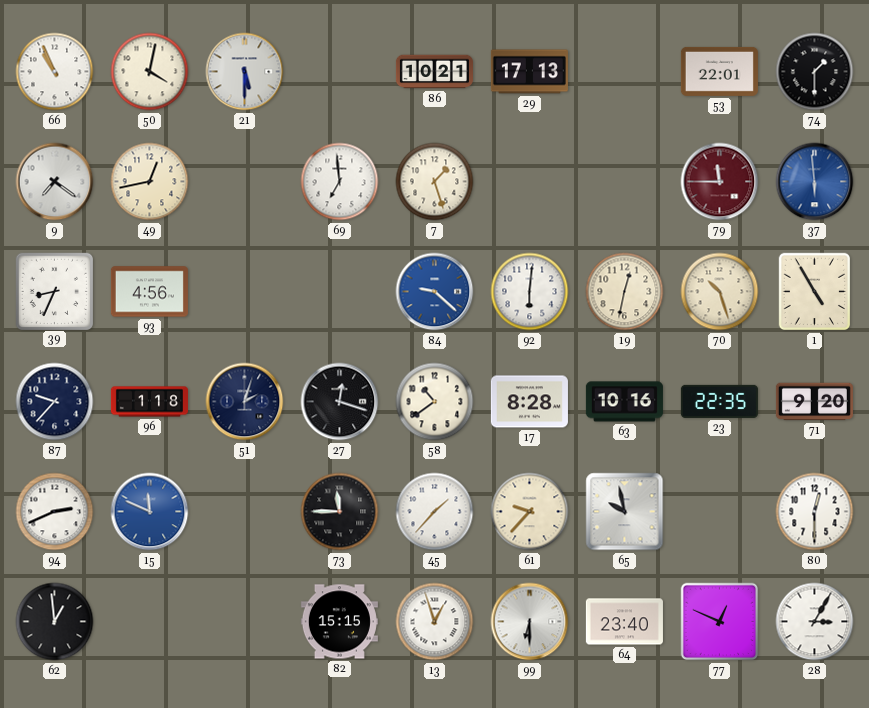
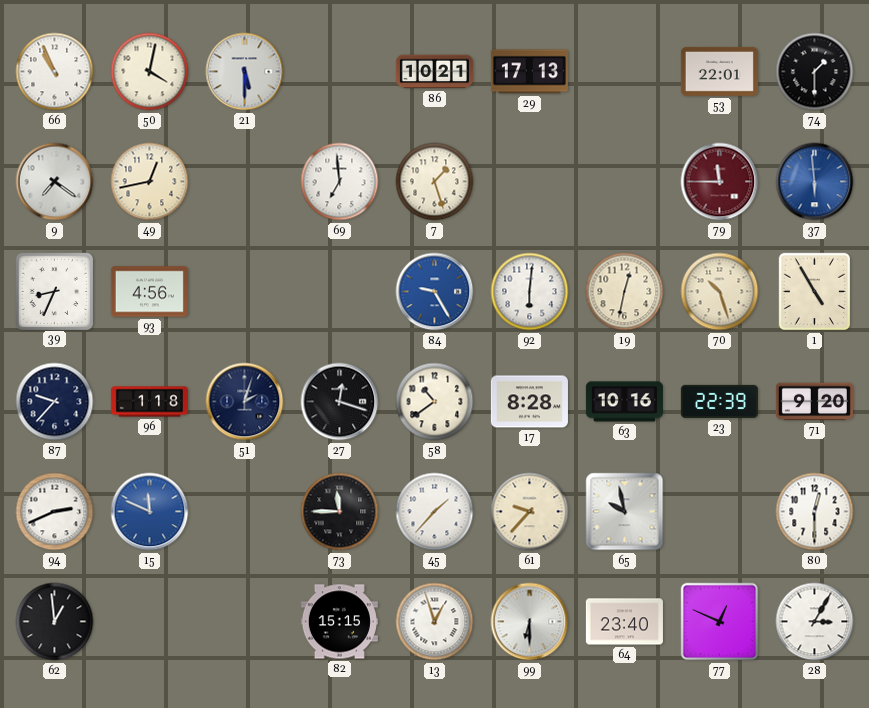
84: 9:22 -> 9:25
23: 22:35 -> 22:39
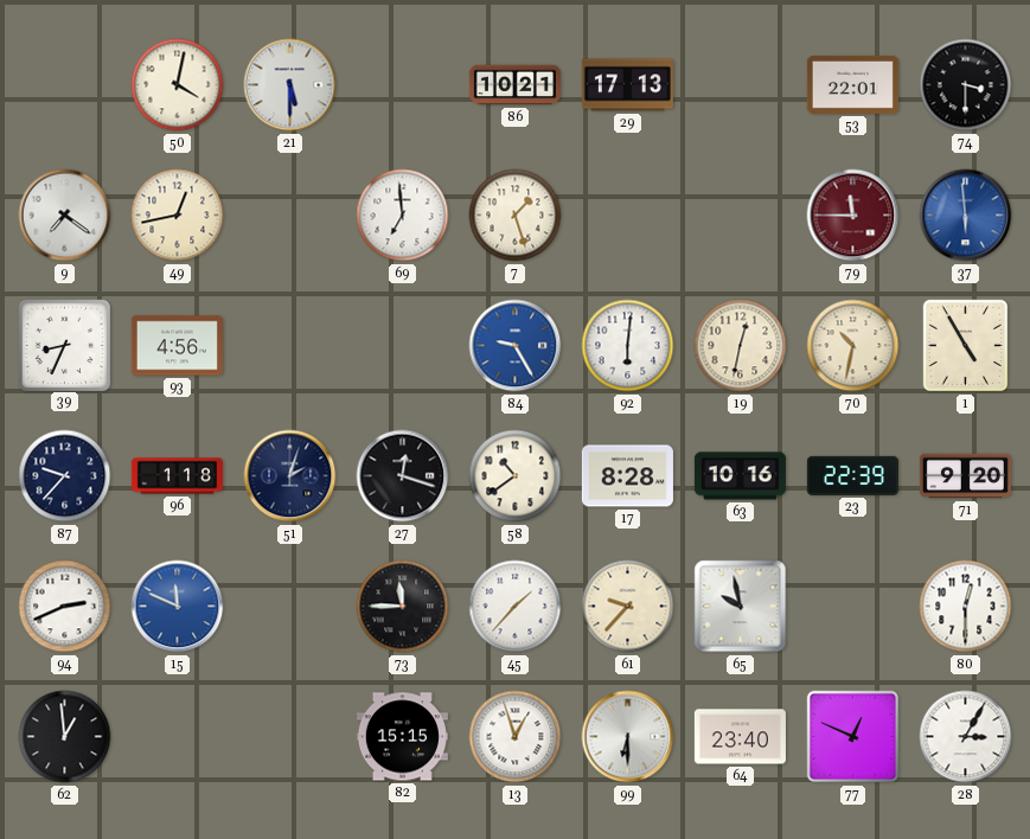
66: 10:56 -> none
74: 1:30 -> 3:30
70: 10:27 -> 10:32
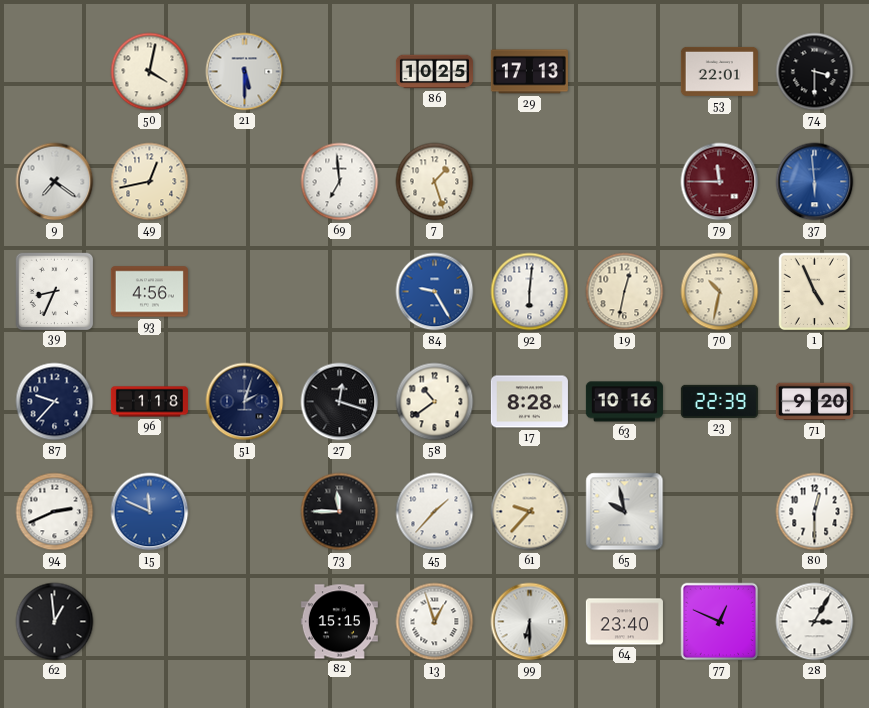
86: 10:21 -> 10:25
1: 4:55 -> 4:56
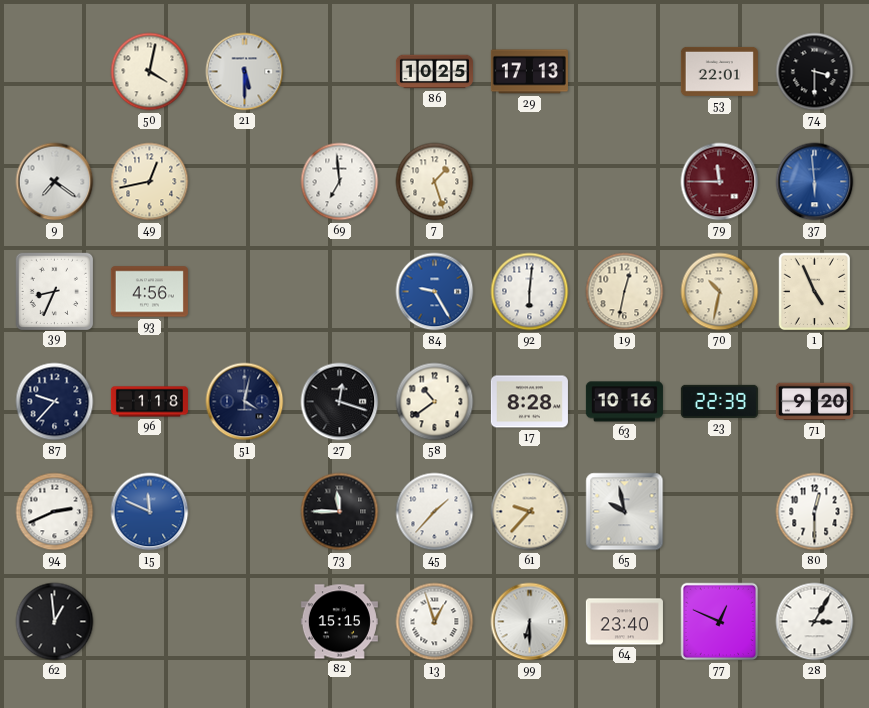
51: 2:03 -> 4:02
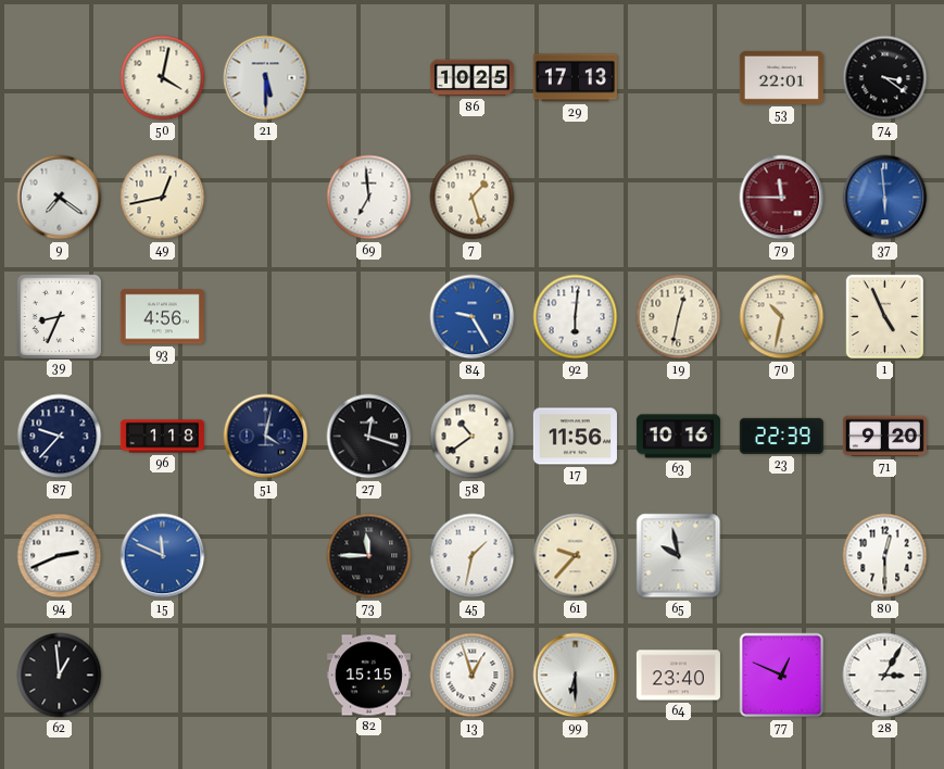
74: 3:30 -> 3:21
17: 8:28 -> 11:56
45: 1:37 -> 1:32
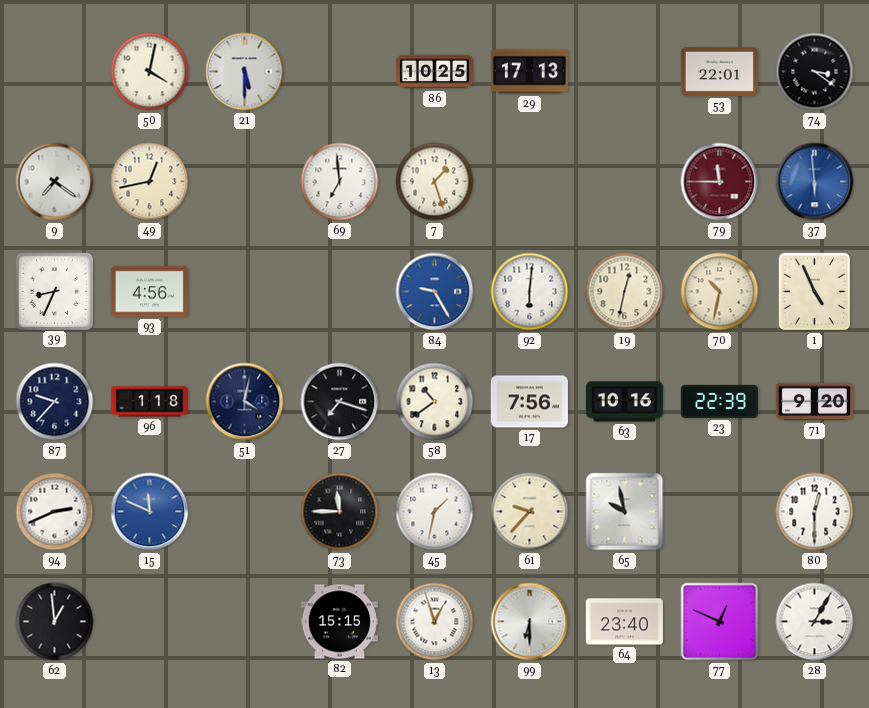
27: 12:18 -> 7:18
17: 11:56 -> 7:56
